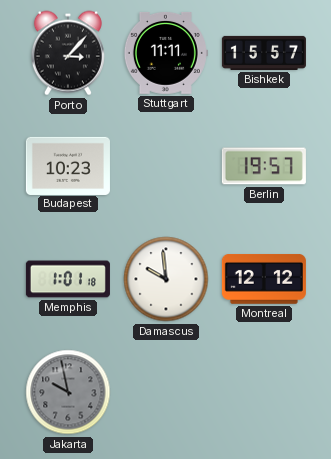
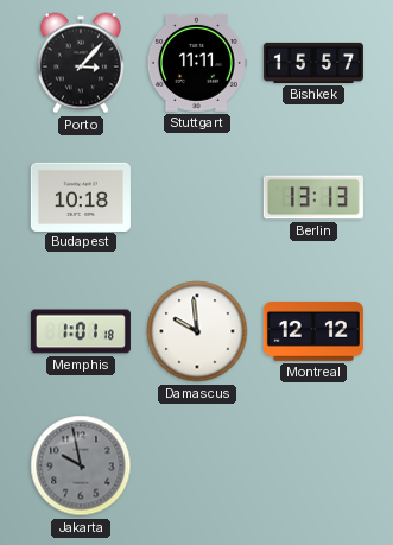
Budapest: 10:23 -> 10:18
Berlin: 19:57 -> 13:13
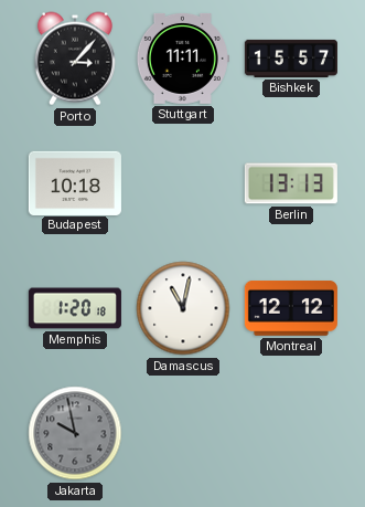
Memphis: 1:01 -> 1:20
Damascus: 9:59 -> 11:02
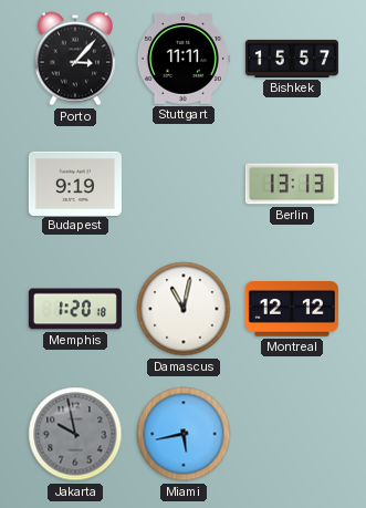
Budapest: 10:18 -> 9:19
Miami: none -> 5:43
